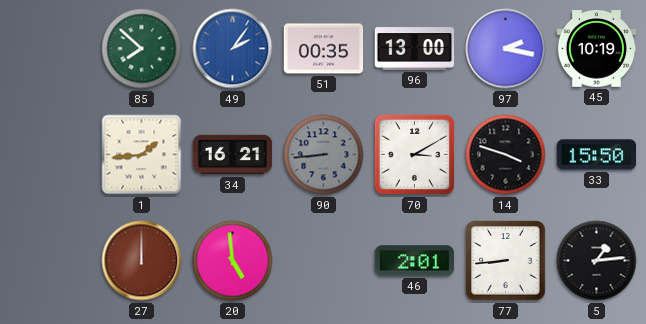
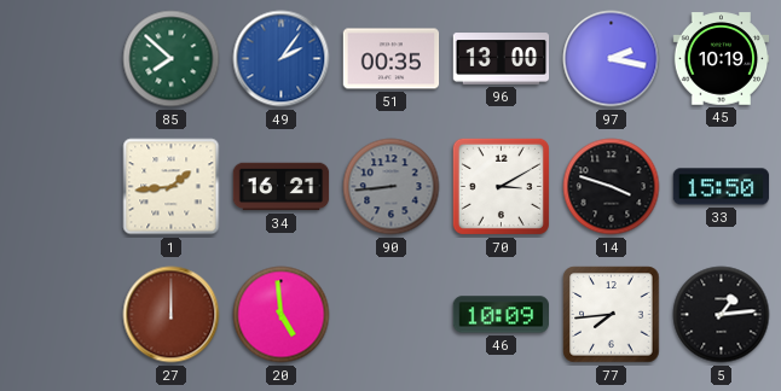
46: 2:01 -> 10:09
77: 8:44 -> 7:44
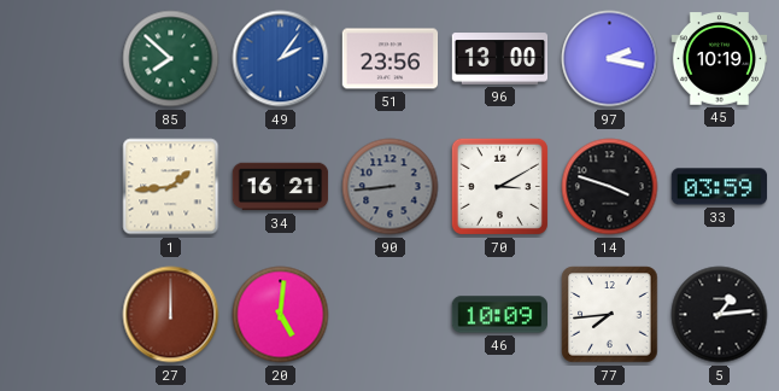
51: 00:35 -> 23:56
33: 15:50 -> 03:59
20: 4:59 -> 5:01
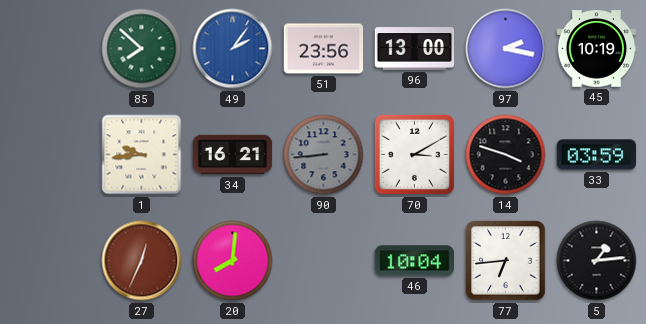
1: 1:44 -> 9:44
27: 12:00 -> 12:34
20: 5:01 -> 8:01
46: 10:09 -> 10:04
77: 7:44 -> 6:44
